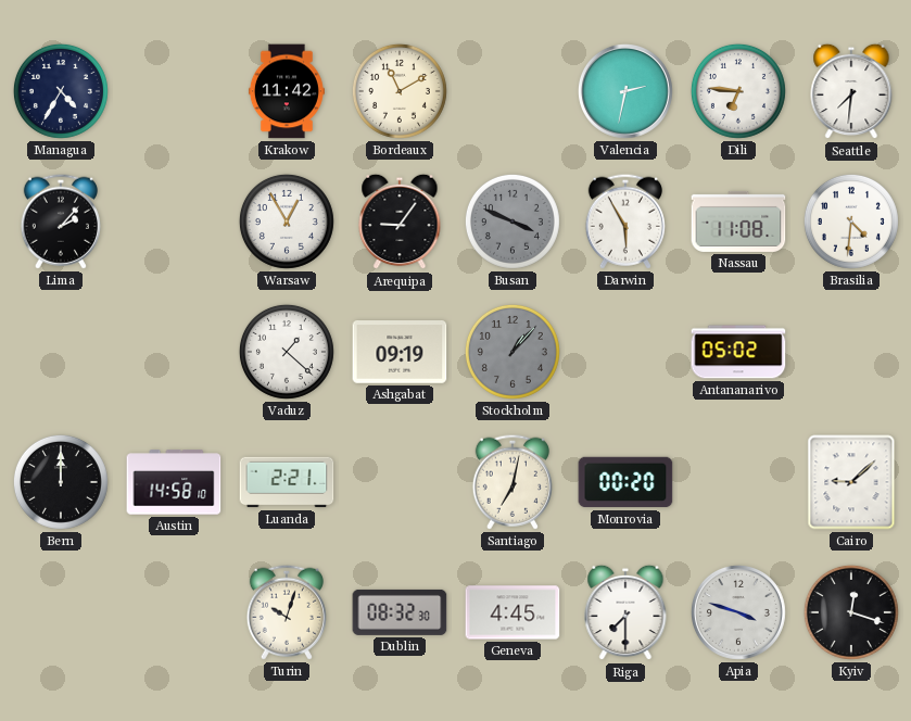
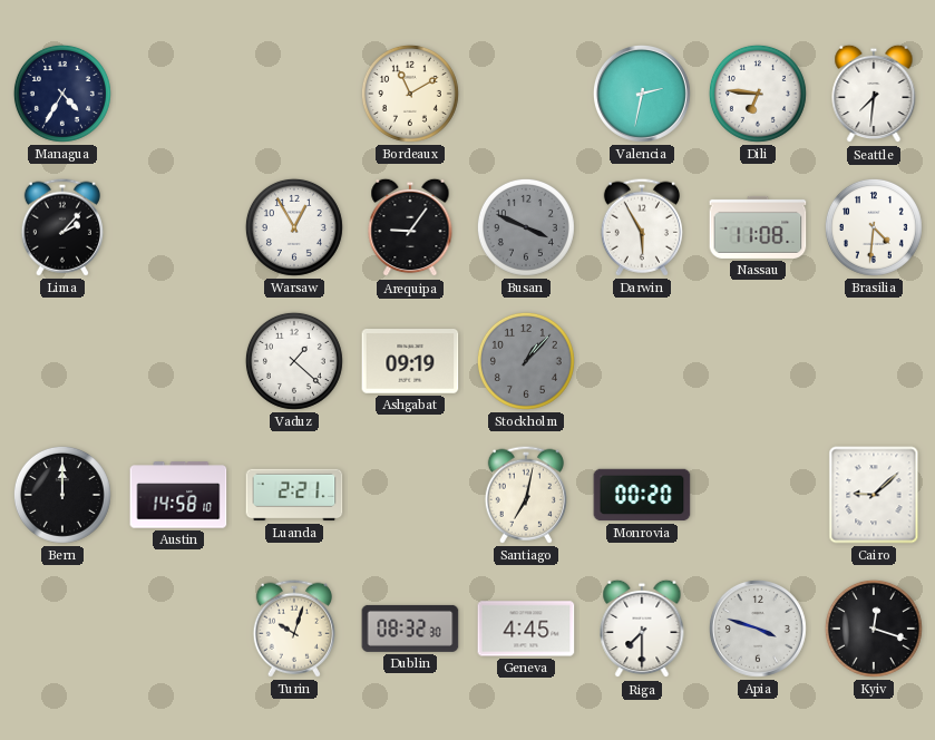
Krakow: 11:42 -> none
Antananarivo: 05:02 -> none
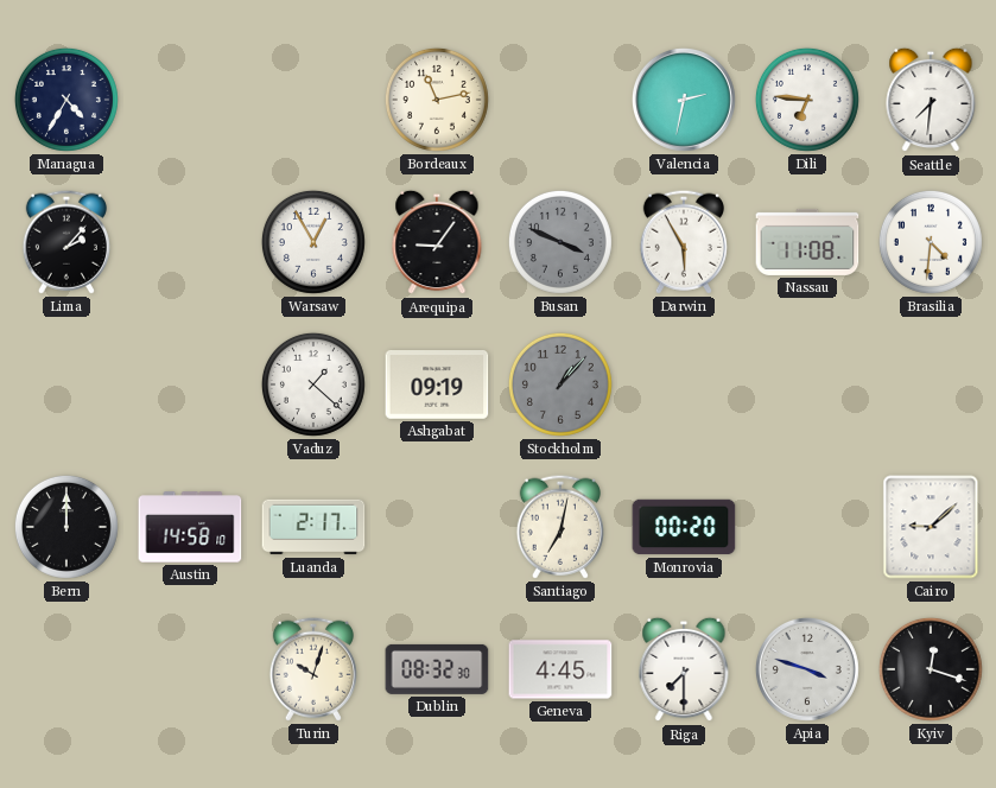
Bordeaux: 11:10 -> 11:13
Luanda: 2:21 -> 2:17
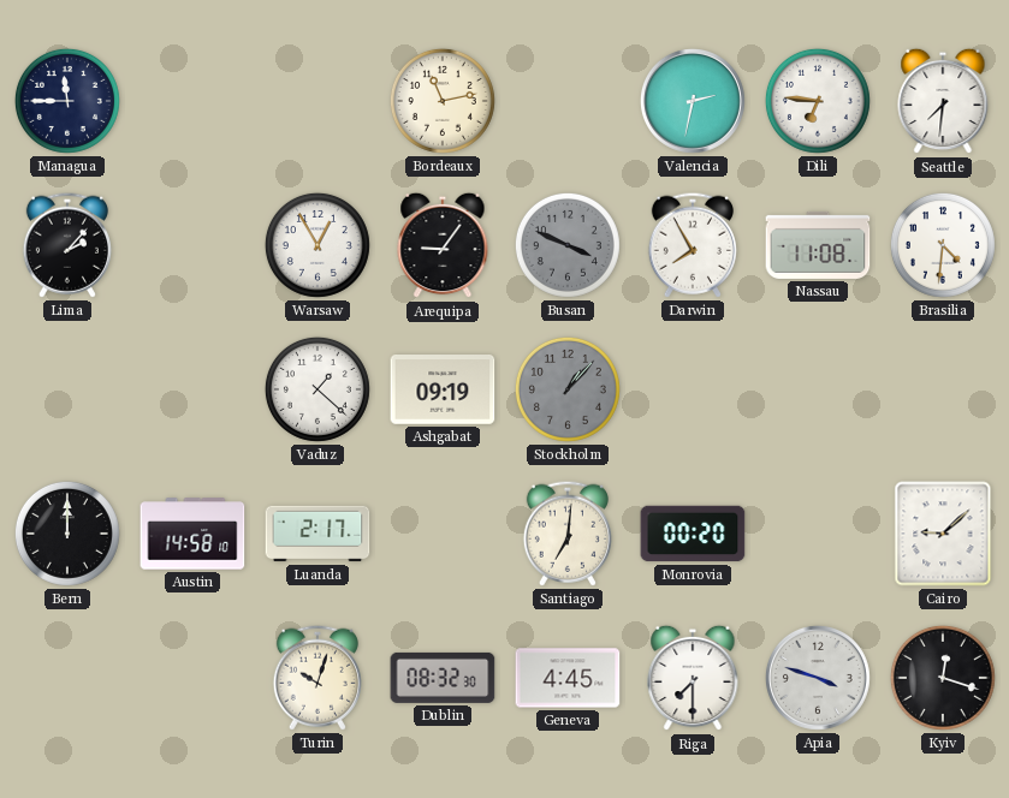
Managua: 4:35 -> 11:45
Darwin: 5:55 -> 7:55
Santiago: 7:02 -> 7:01
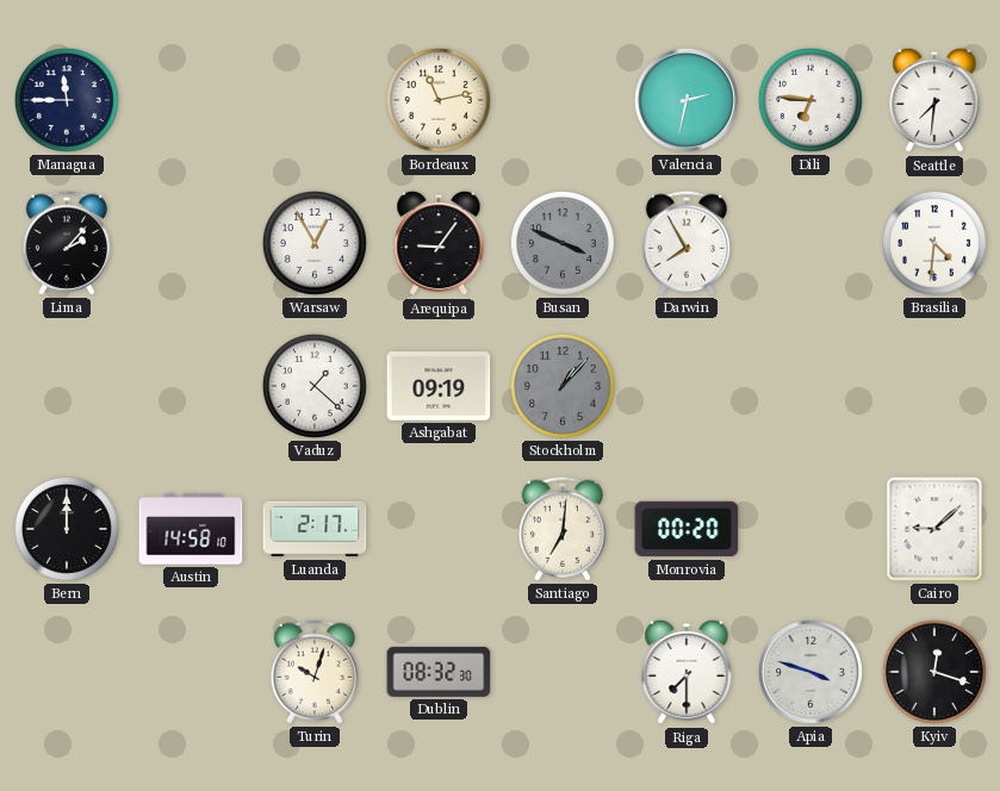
Nassau: 11:08 -> none
Geneva: 4:45 -> none
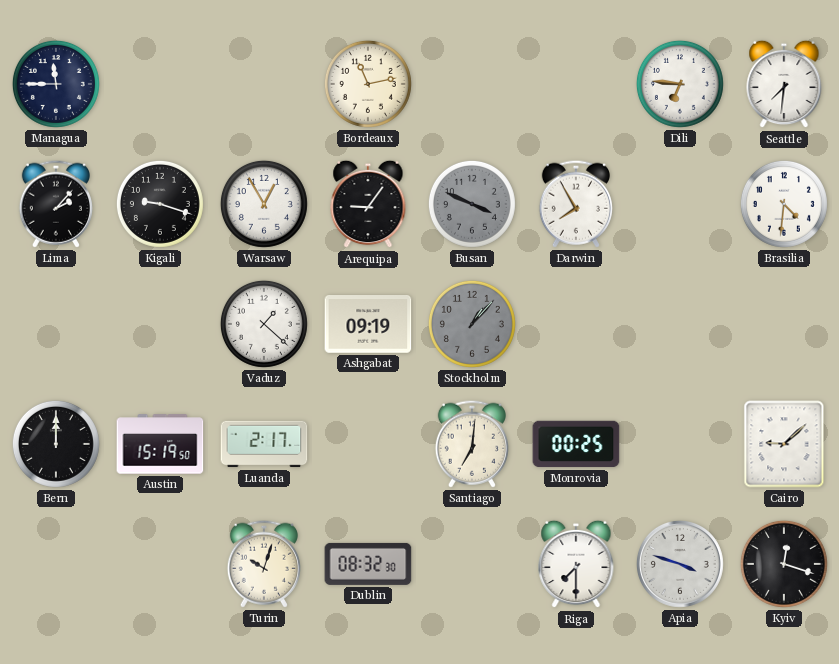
Valencia: 2:32 -> none
Kigali: none -> 9:18
Austin: 14:58 -> 15:19
Monrovia: 00:20 -> 00:25
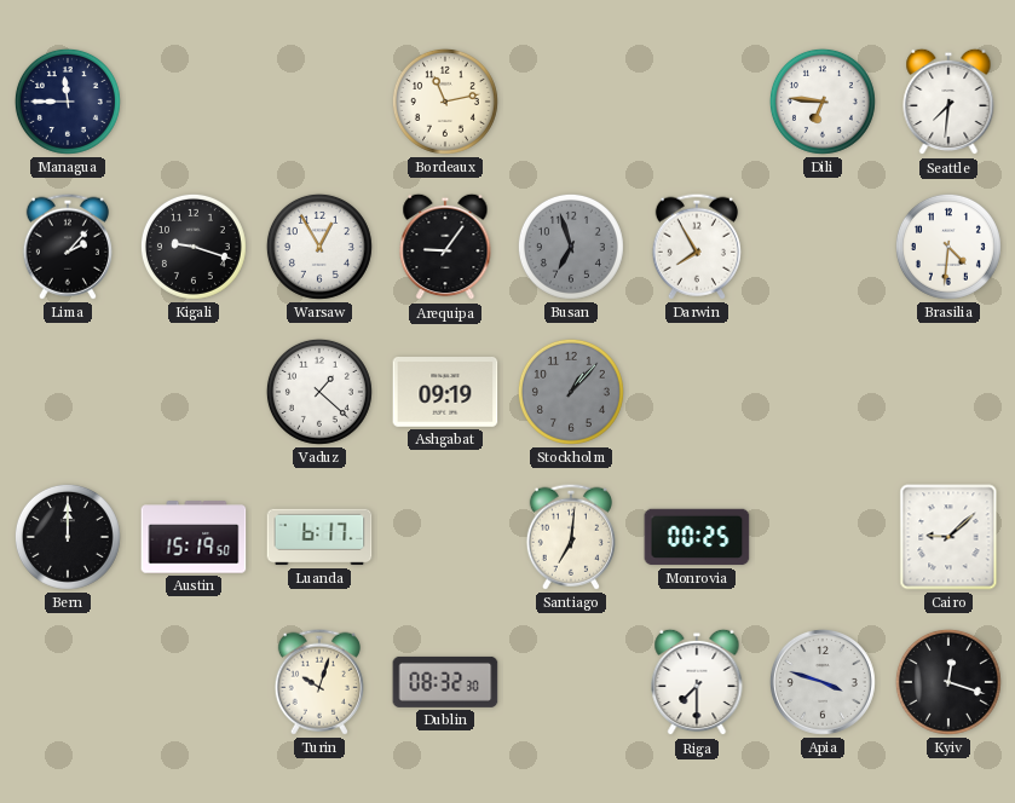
Busan: 3:49 -> 6:57
Luanda: 2:17 -> 6:17
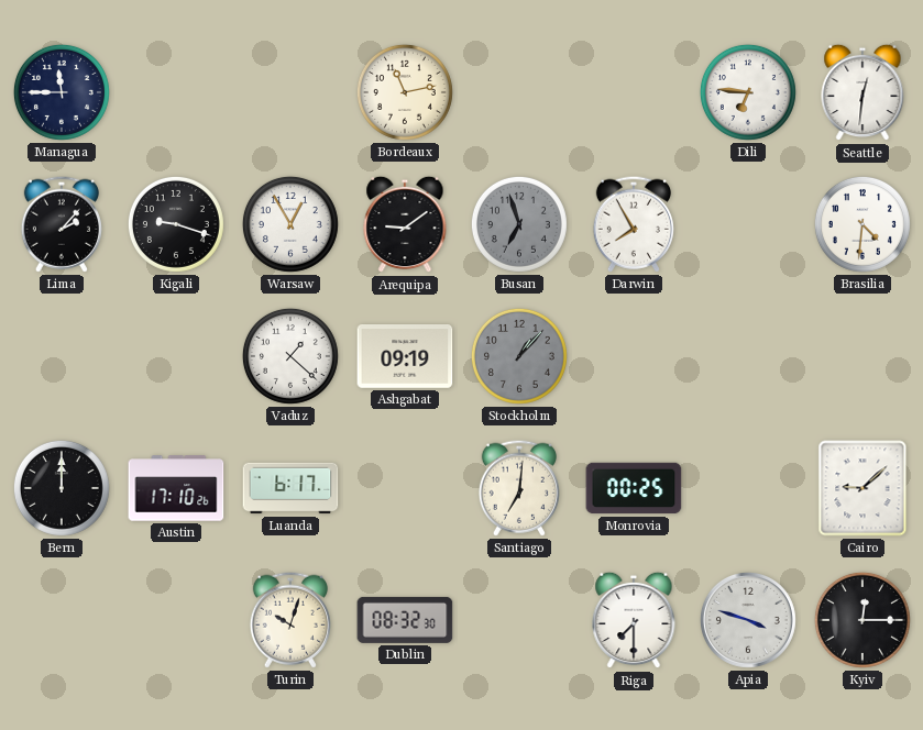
Seattle: 7:31 -> 12:31
Arequipa: 9:06 -> 9:09
Austin: 15:19 -> 17:10
Kyiv: 12:18 -> 12:15
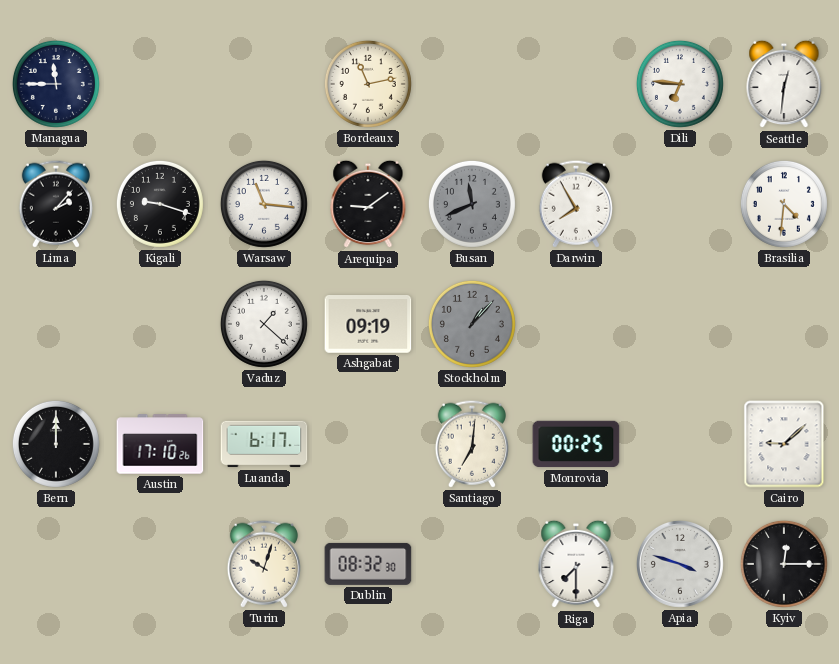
Warsaw: 12:55 -> 11:16
Busan: 6:57 -> 11:41
